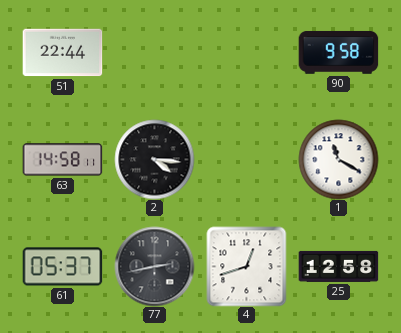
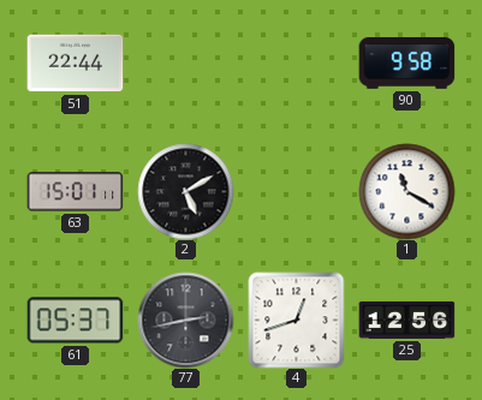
63: 14:58 -> 15:01
2: 4:16 -> 5:10
25: 12:58 -> 12:56
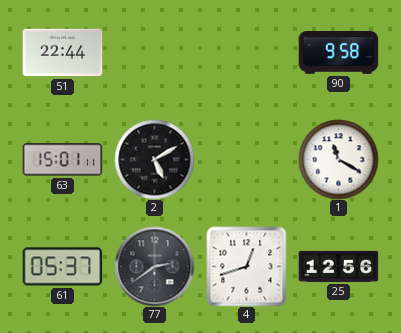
77: 2:43 -> 2:39
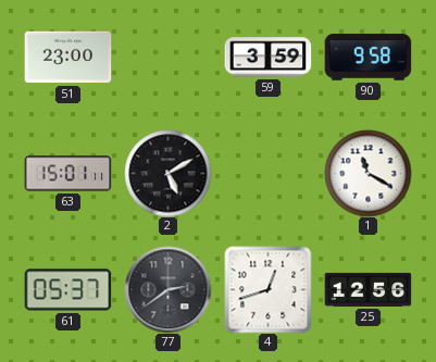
51: 22:44 -> 23:00
59: none -> 3:59
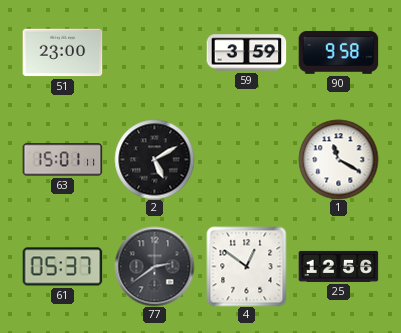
4: 12:42 -> 12:51
